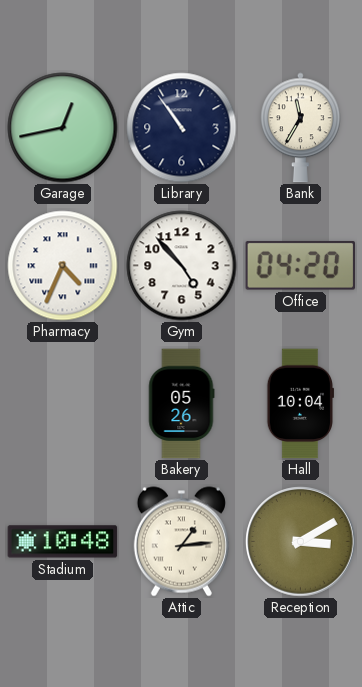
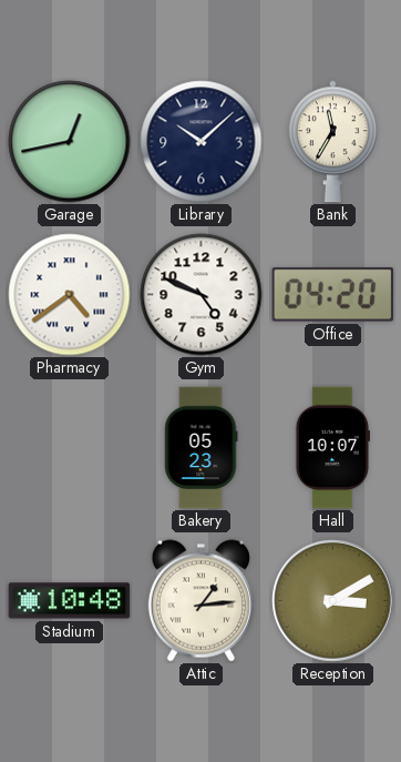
Library: 10:54 -> 10:08
Pharmacy: 4:34 -> 4:39
Gym: 4:53 -> 4:49
Bakery: 05:26 -> 05:23
Hall: 10:04 -> 10:07
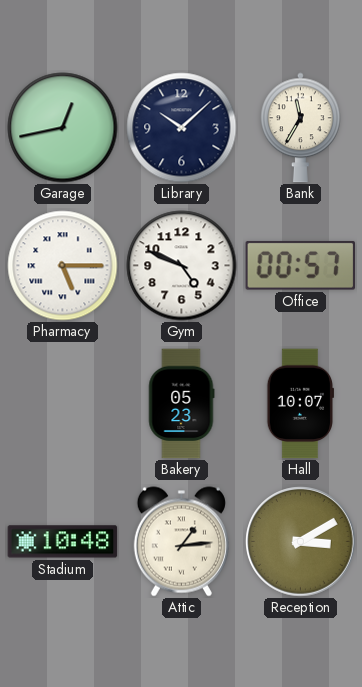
Pharmacy: 4:39 -> 5:15
Office: 04:20 -> 00:57
